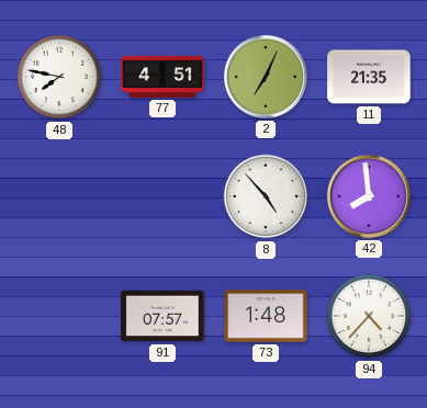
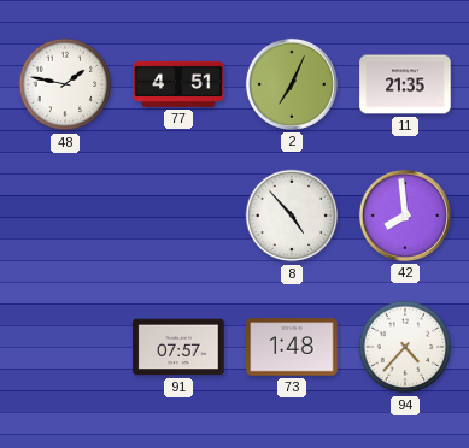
48: 7:47 -> 1:47
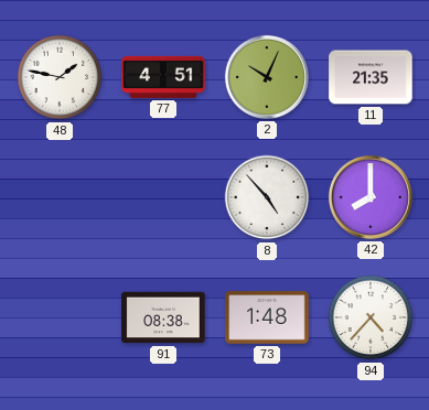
2: 7:04 -> 10:04
42: 7:59 -> 8:00
91: 07:57 -> 08:38
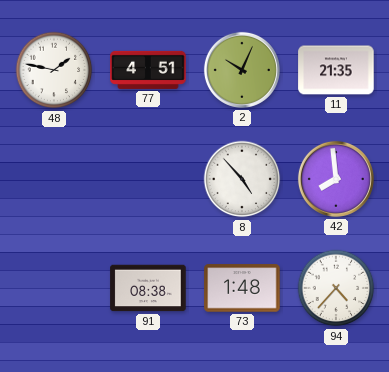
42: 8:00 -> 7:59
